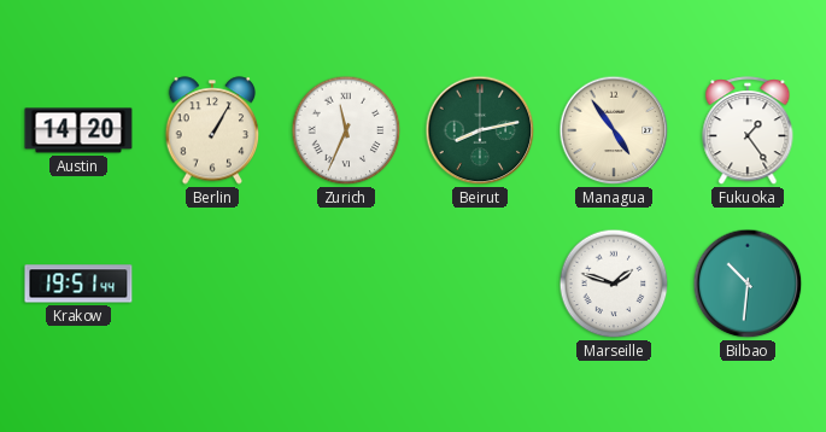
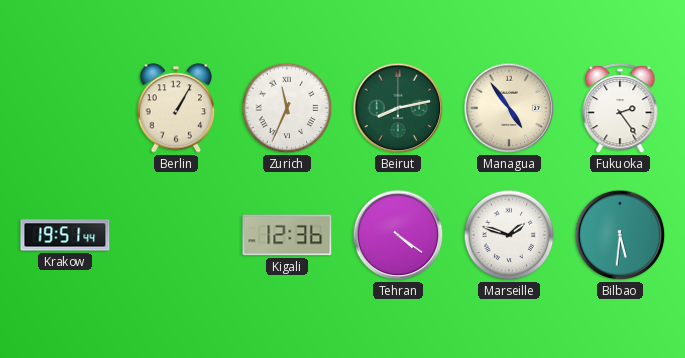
Austin: 14:20 -> none
Fukuoka: 1:24 -> 2:24
Kigali: none -> 12:36
Tehran: none -> 4:21
Bilbao: 10:31 -> 5:31
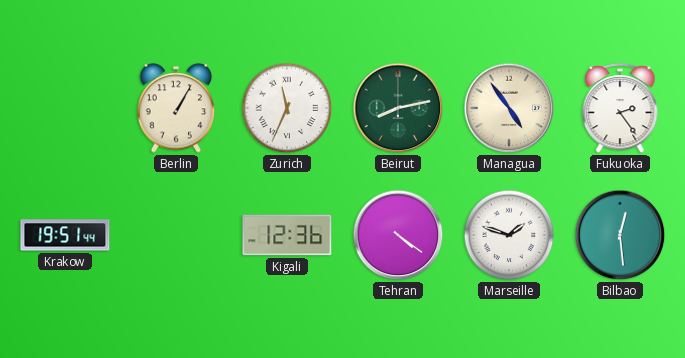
Bilbao: 5:31 -> 12:29
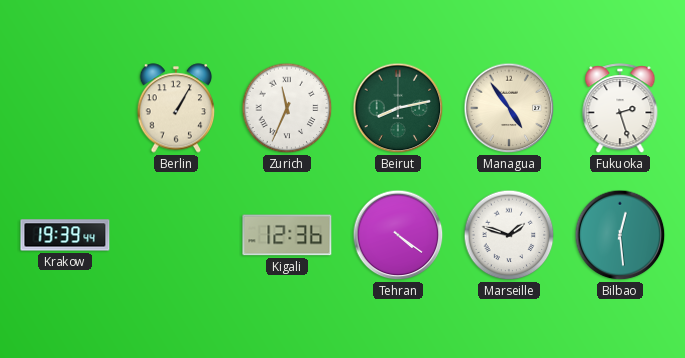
Fukuoka: 2:24 -> 2:27
Krakow: 19:51 -> 19:39
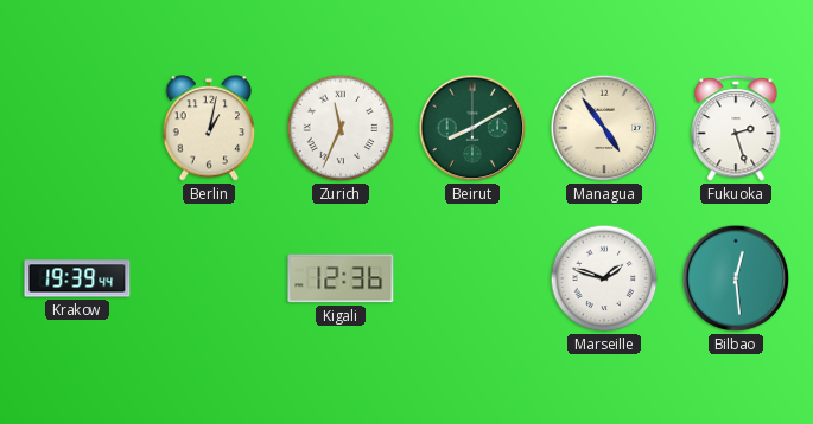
Berlin: 1:05 -> 1:02
Beirut: 8:13 -> 8:10
Tehran: 4:21 -> none
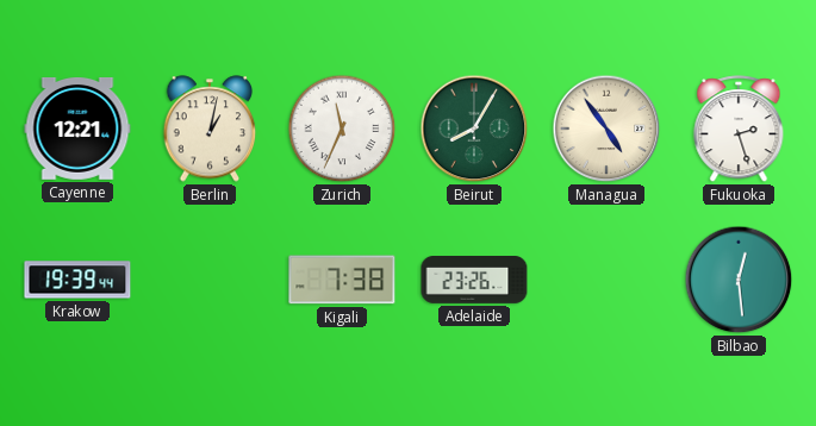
Cayenne: none -> 12:21
Beirut: 8:10 -> 8:05
Kigali: 12:36 -> 7:38
Adelaide: none -> 23:26
Marseille: 1:48 -> none
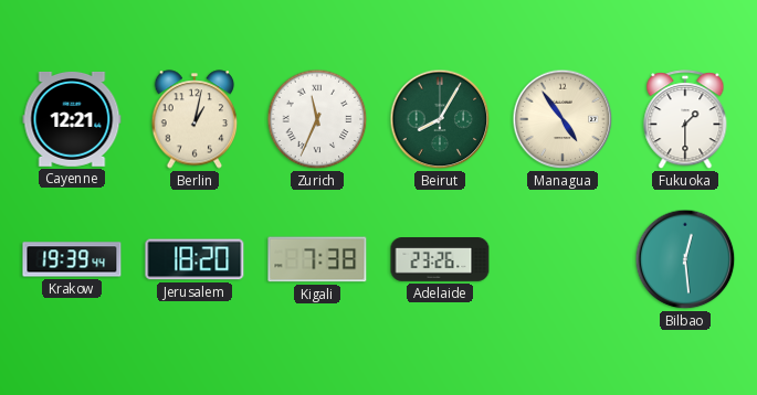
Fukuoka: 2:27 -> 1:30
Jerusalem: none -> 18:20
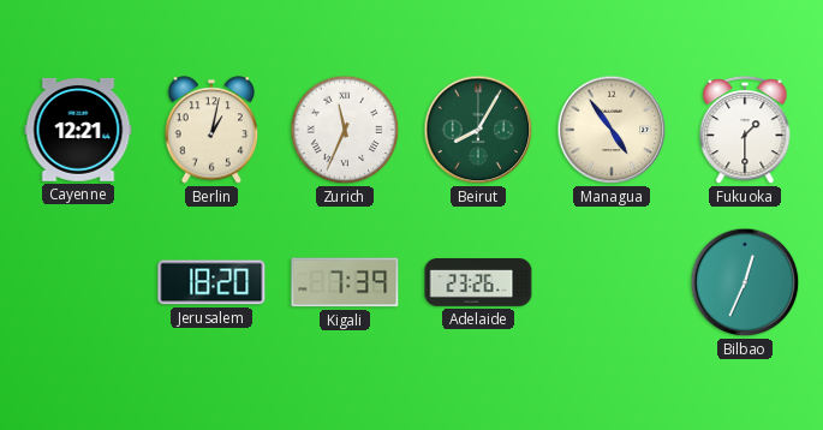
Krakow: 19:39 -> none
Kigali: 7:38 -> 7:39
Bilbao: 12:29 -> 12:34
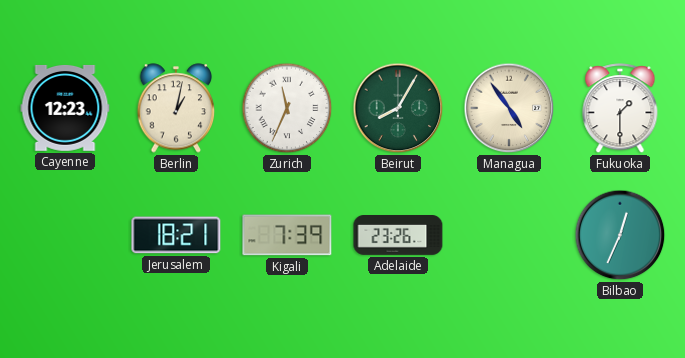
Cayenne: 12:21 -> 12:23
Jerusalem: 18:20 -> 18:21
